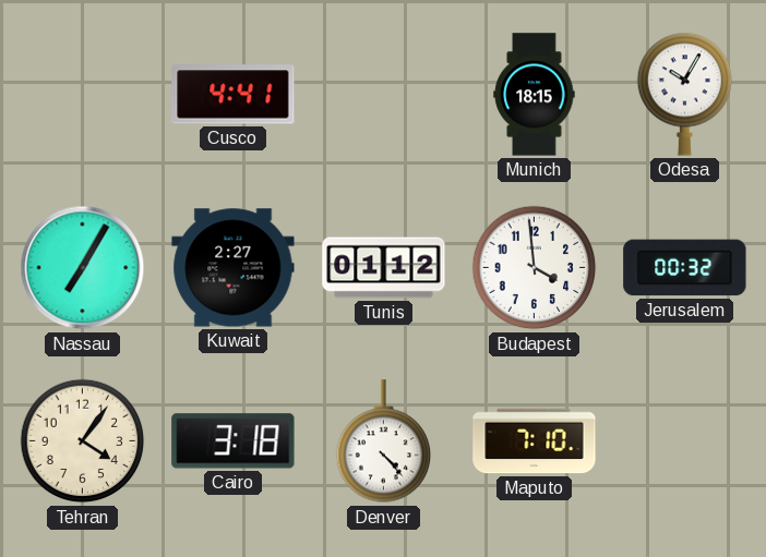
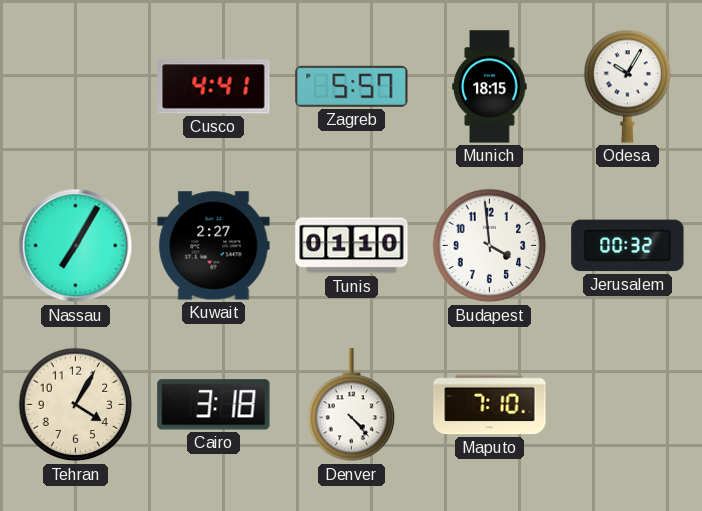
Zagreb: none -> 5:57
Tunis: 01:12 -> 01:10
Tehran: 4:06 -> 4:05
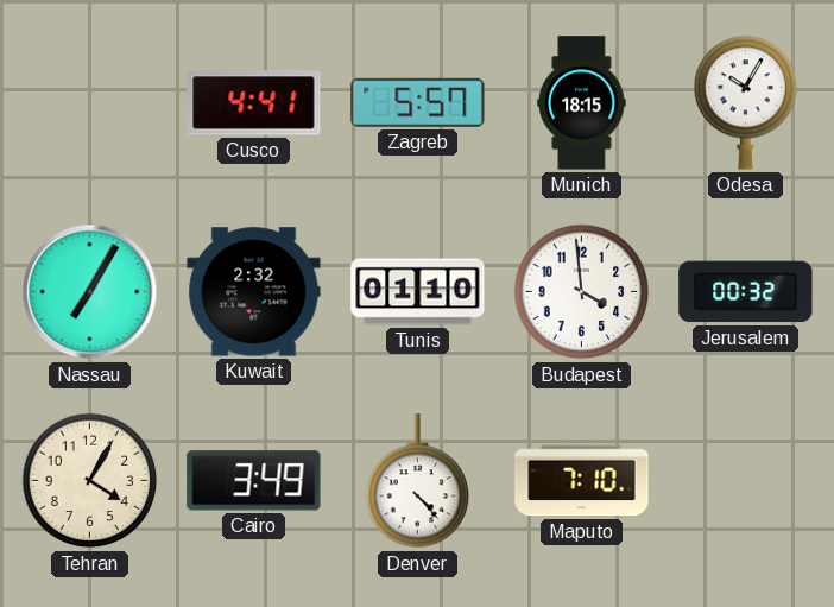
Kuwait: 2:27 -> 2:32
Cairo: 3:18 -> 3:49
